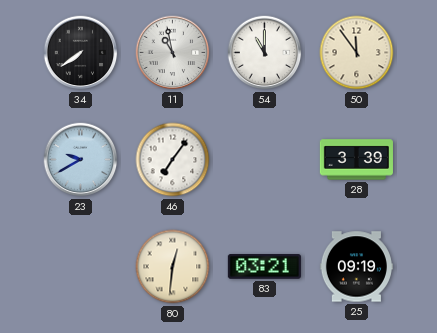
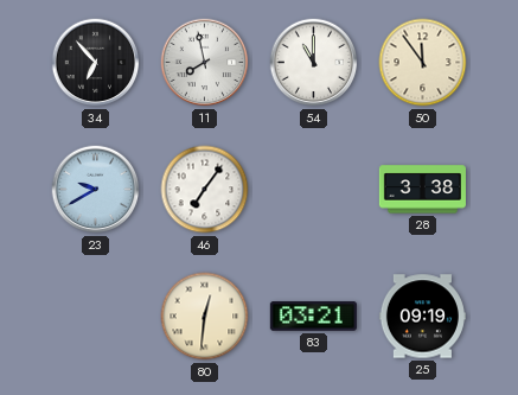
34: 7:39 -> 6:53
11: 10:58 -> 7:58
28: 3:39 -> 3:38
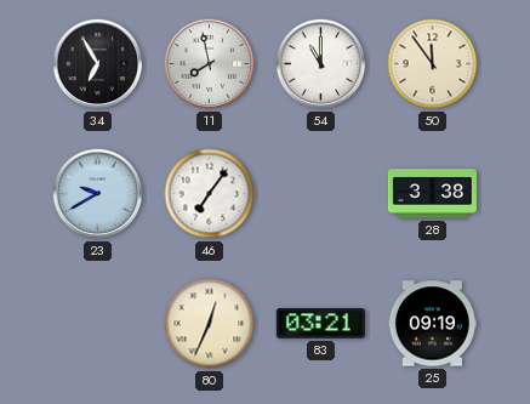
34: 6:53 -> 6:55
80: 12:31 -> 12:34
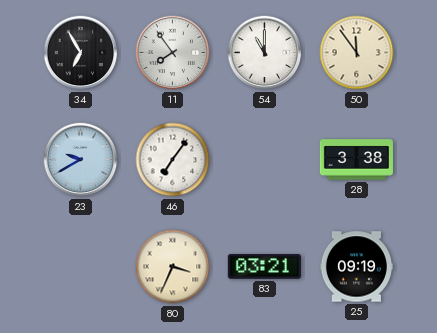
11: 7:58 -> 7:54
80: 12:34 -> 3:34
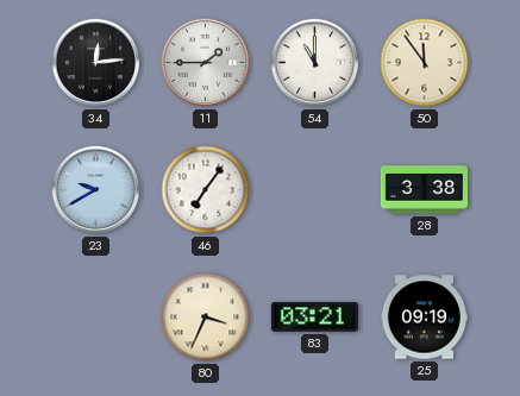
34: 6:55 -> 12:14
11: 7:54 -> 1:45
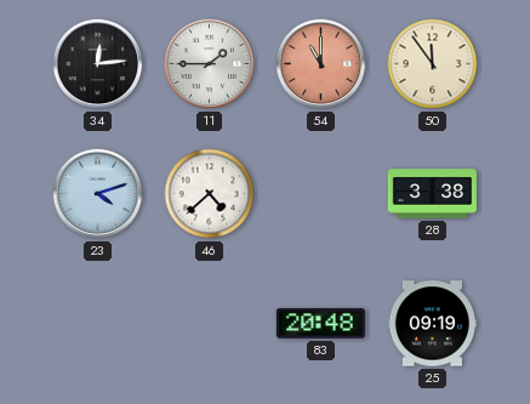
54 dial: white -> salmon
23: 9:40 -> 4:12
46: 7:06 -> 4:38
80: 3:34 -> none
83: 03:21 -> 20:48
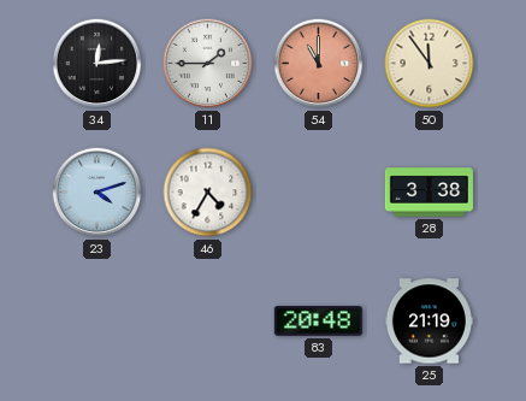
46: 4:38 -> 4:35
25: 09:19 -> 21:19
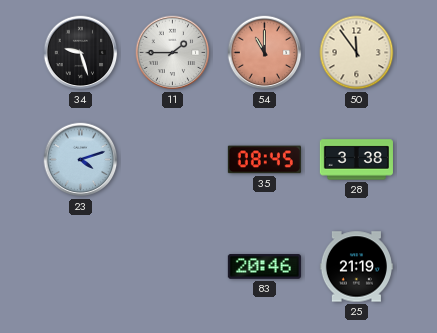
34: 12:14 -> 9:27
46: 4:35 -> none
35: none -> 08:45
83: 20:48 -> 20:46
